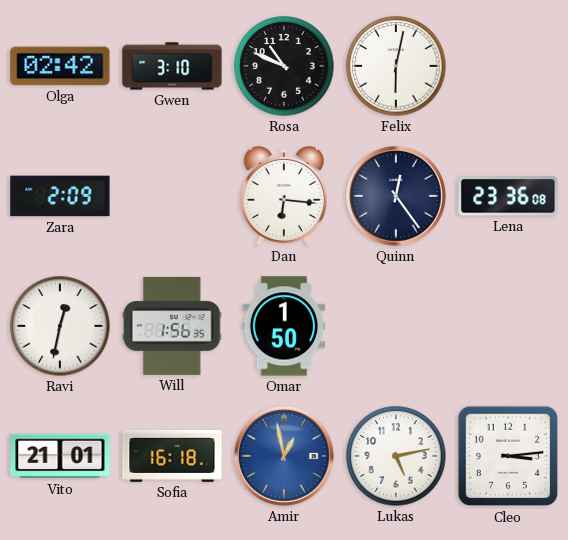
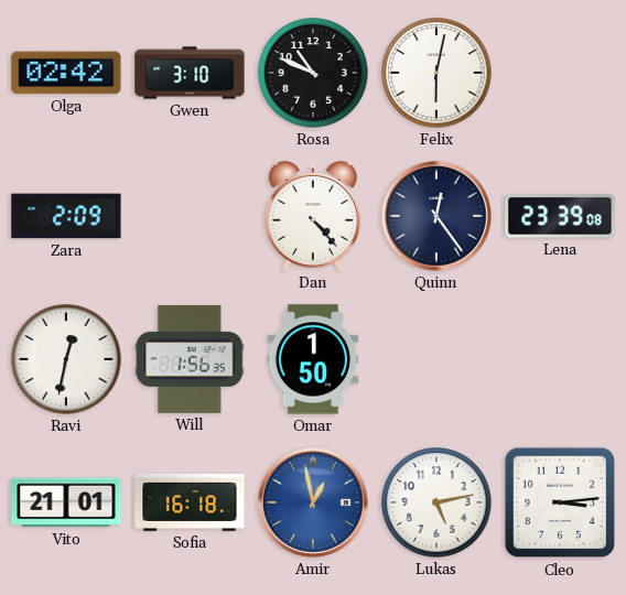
Dan: 6:16 -> 4:23
Lena: 23:36 -> 23:39
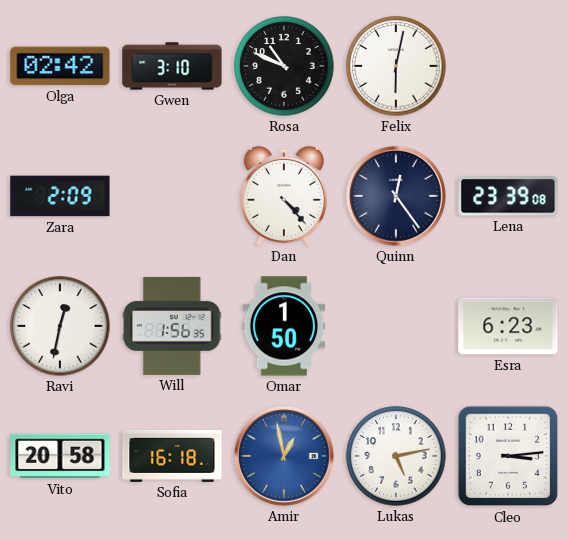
Esra: none -> 6:23
Vito: 21:01 -> 20:58
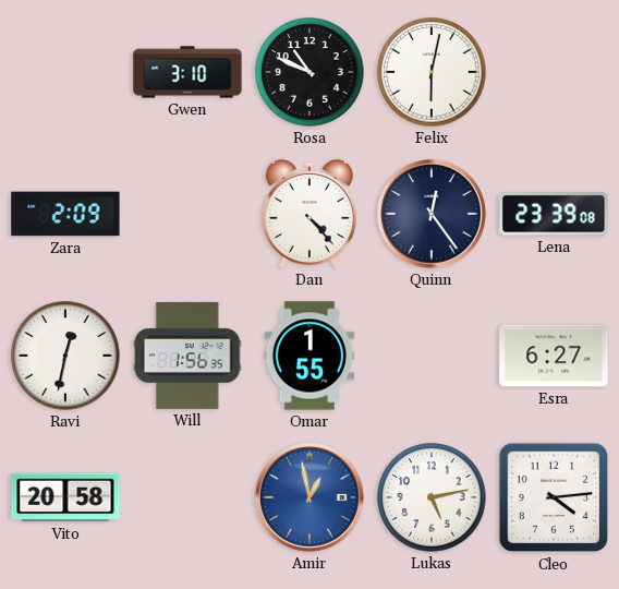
Olga: 02:42 -> none
Omar: 1:50 -> 1:55
Esra: 6:23 -> 6:27
Sofia: 16:18 -> none
Cleo: 3:14 -> 4:14
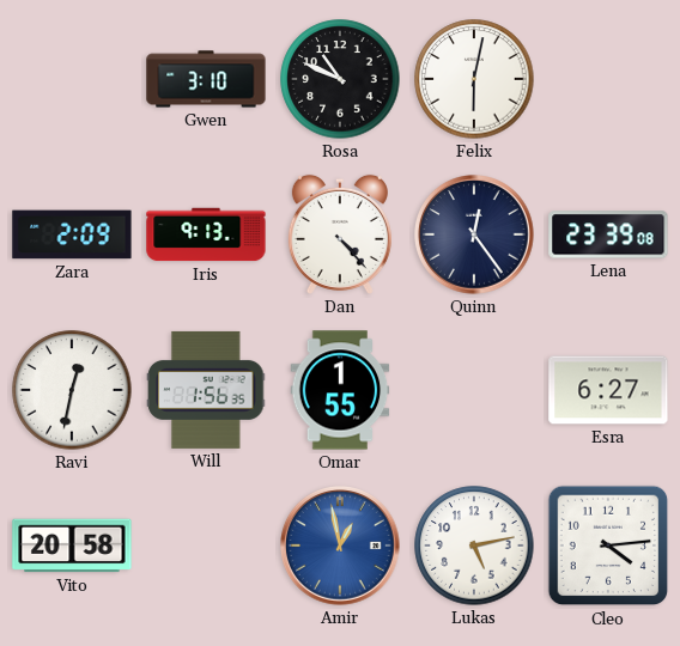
Iris: none -> 9:13
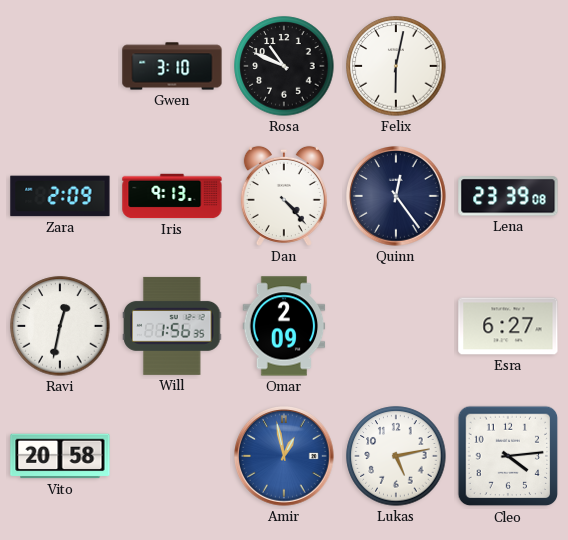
Omar: 1:55 -> 2:09
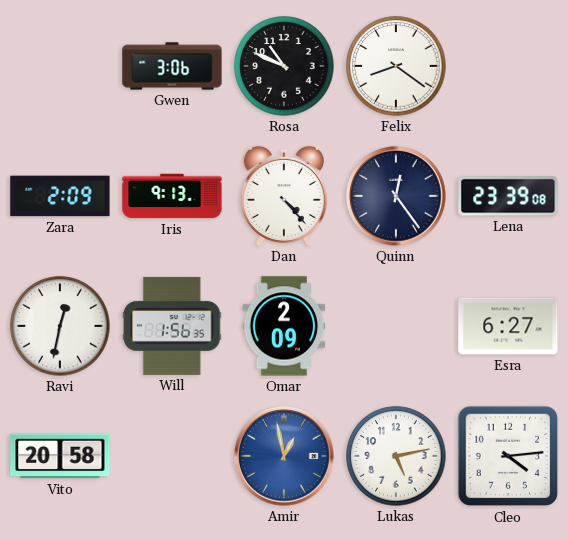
Gwen: 3:10 -> 3:06
Felix: 6:02 -> 8:21
